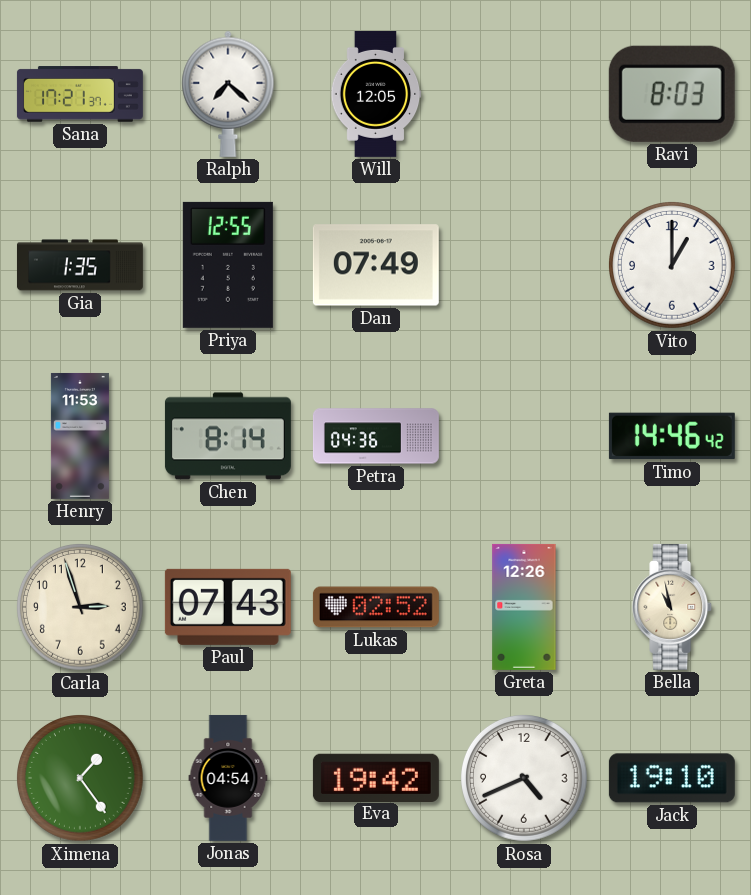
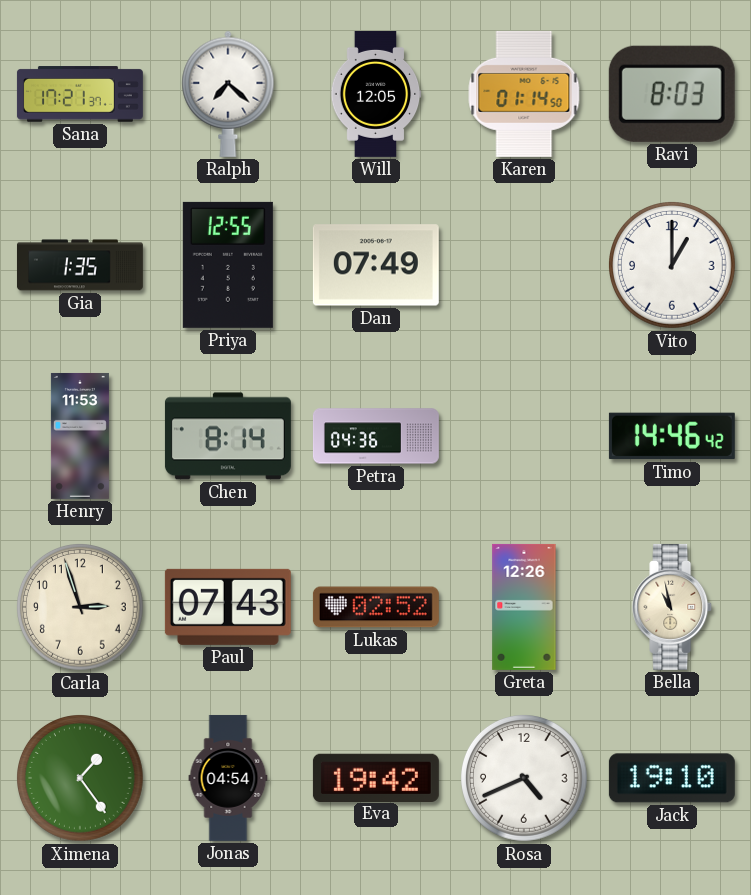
Karen: none -> 01:14
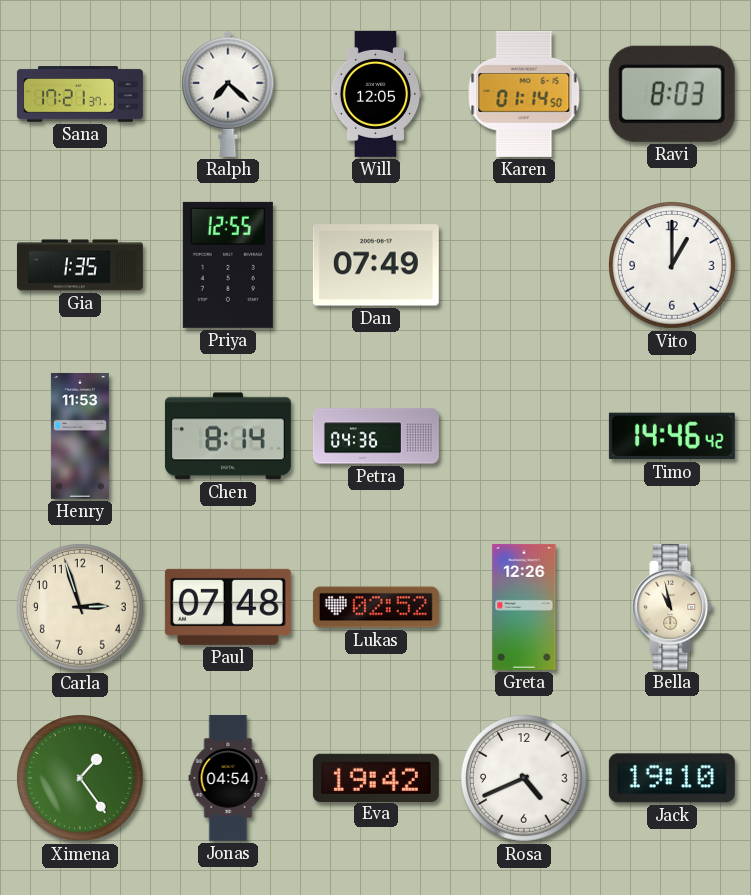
Paul: 07:43 -> 07:48
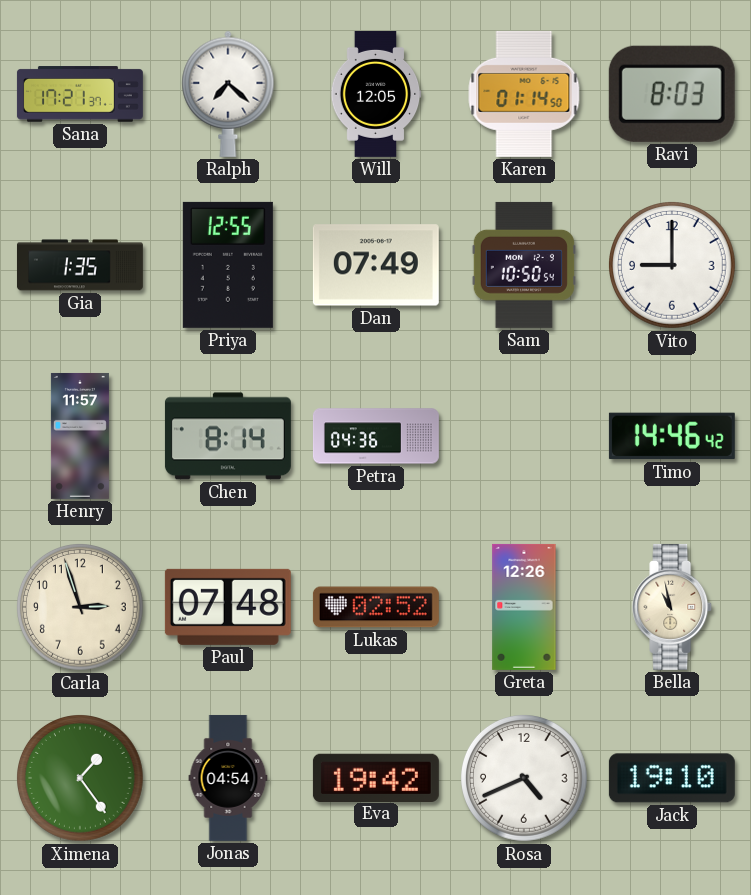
Sam: none -> 10:50
Vito: 1:00 -> 9:00
Henry: 11:53 -> 11:57
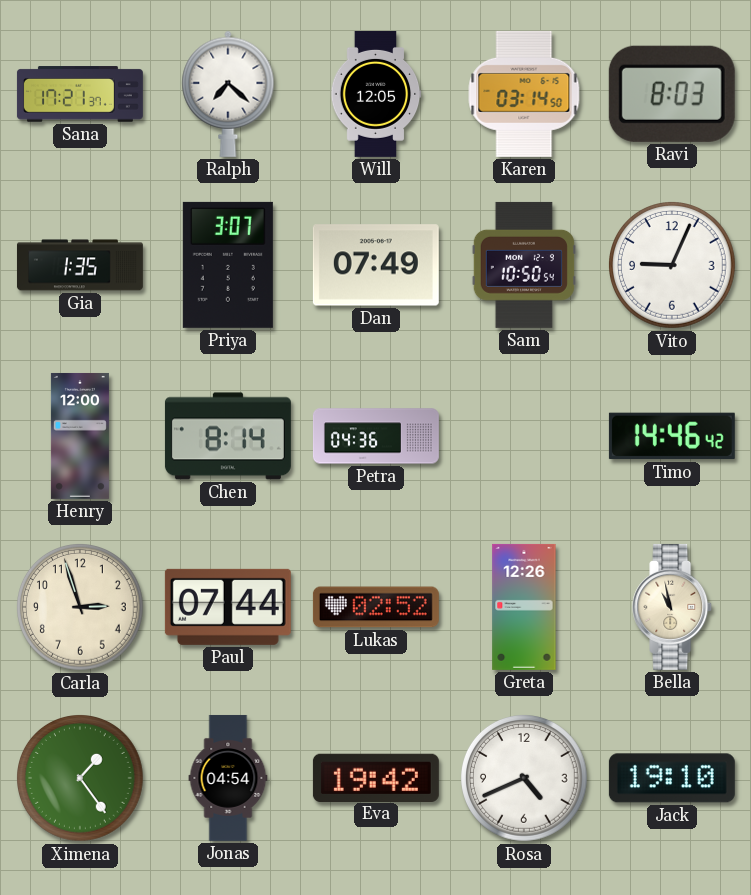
Karen: 01:14 -> 03:14
Priya: 12:55 -> 3:07
Vito: 9:00 -> 9:04
Henry: 11:57 -> 12:00
Paul: 07:48 -> 07:44
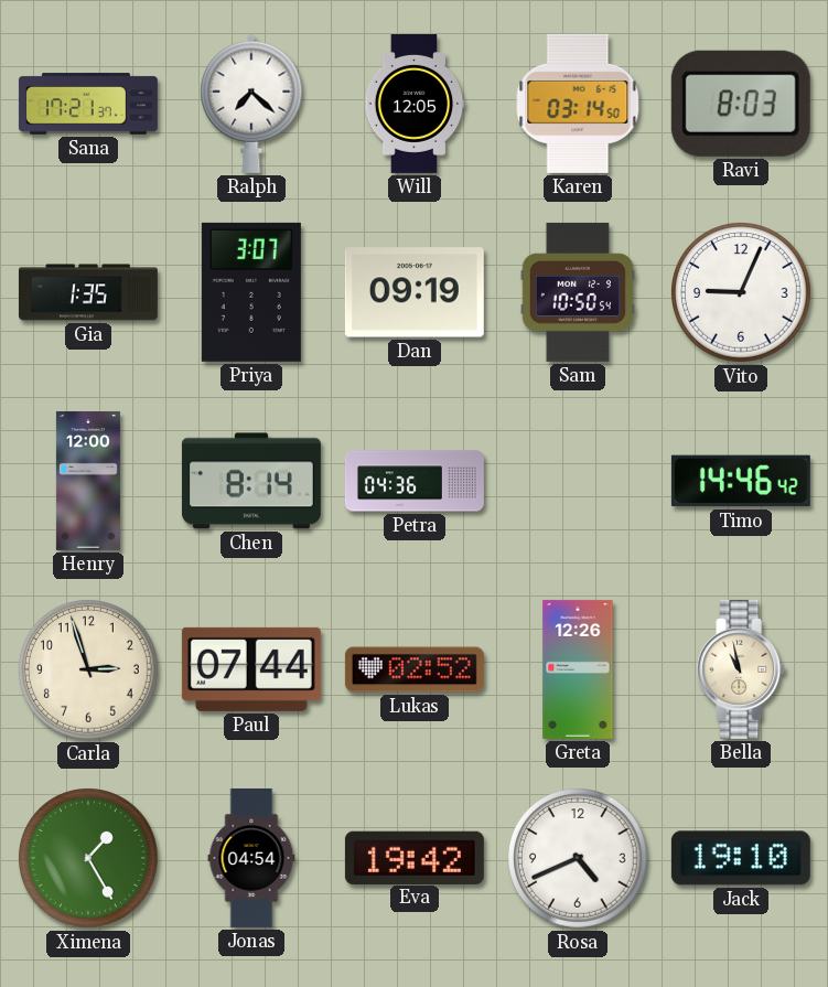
Dan: 07:49 -> 09:19
Ximena: 1:24 -> 1:25
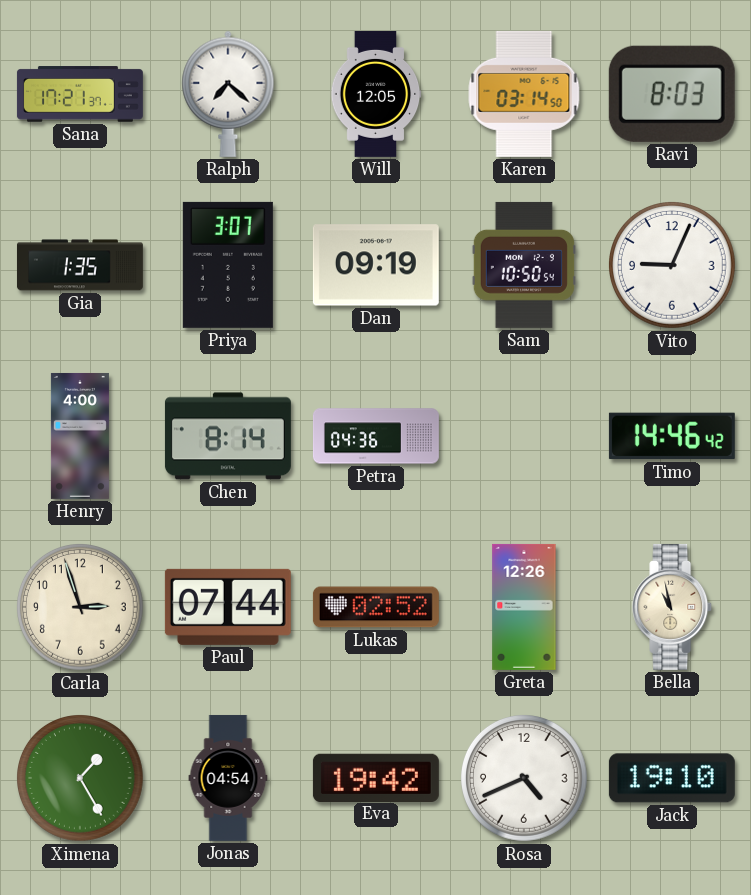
Henry: 12:00 -> 4:00
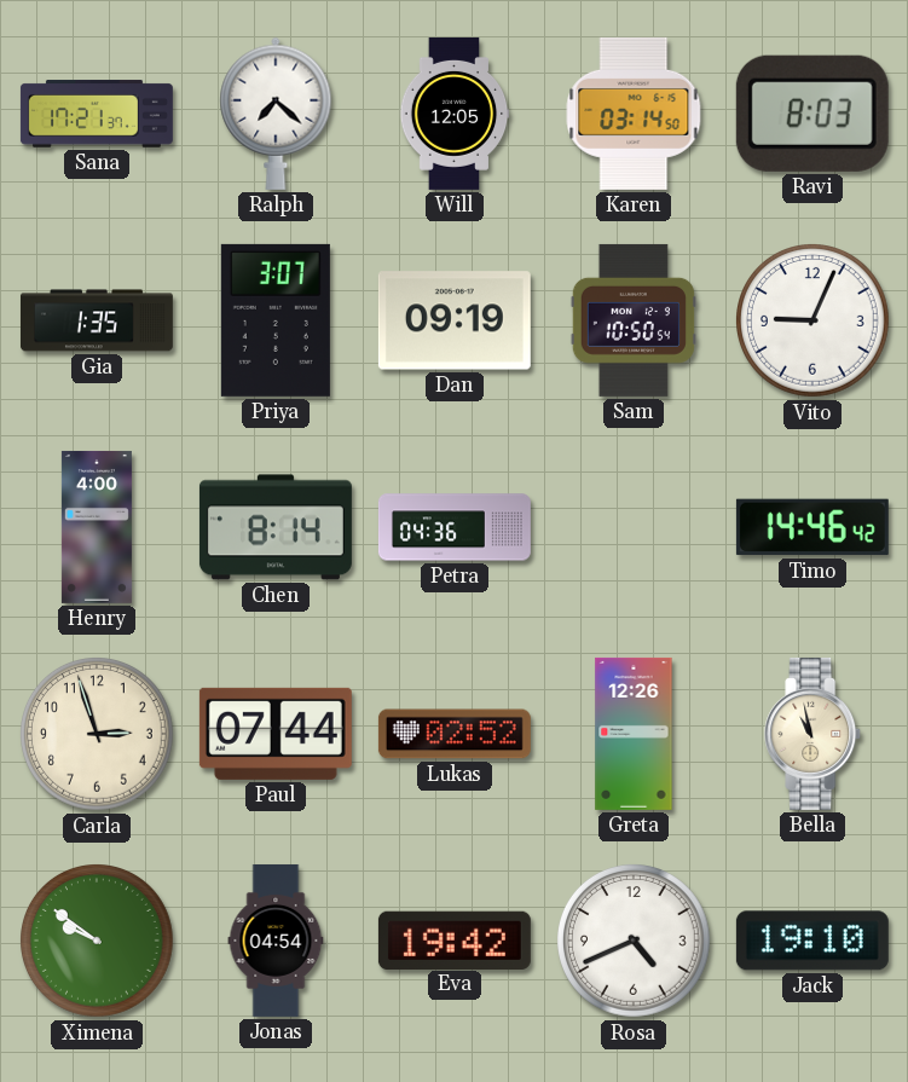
Ximena: 1:25 -> 9:51
